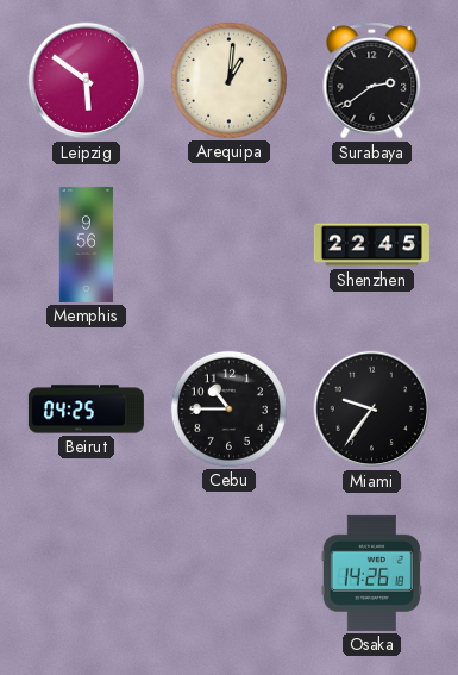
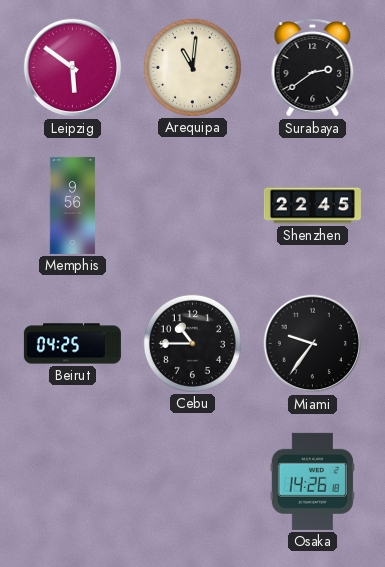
Arequipa: 1:01 -> 11:01
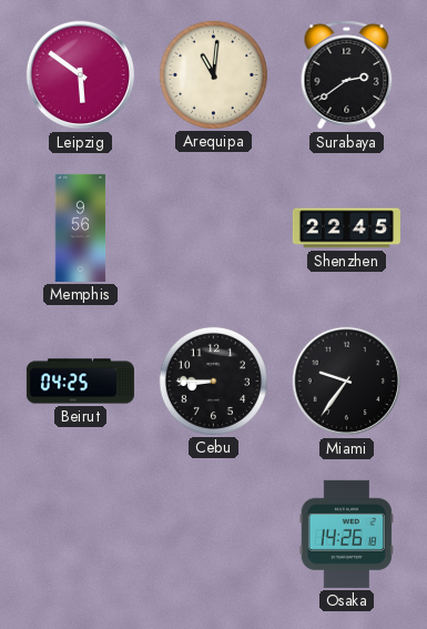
Cebu: 10:45 -> 8:45
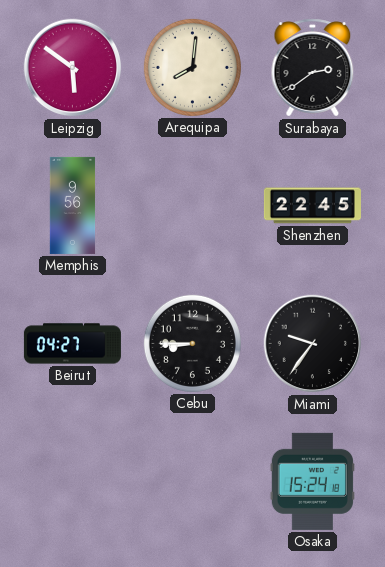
Arequipa: 11:01 -> 8:01
Beirut: 04:25 -> 04:27
Osaka: 14:26 -> 15:24
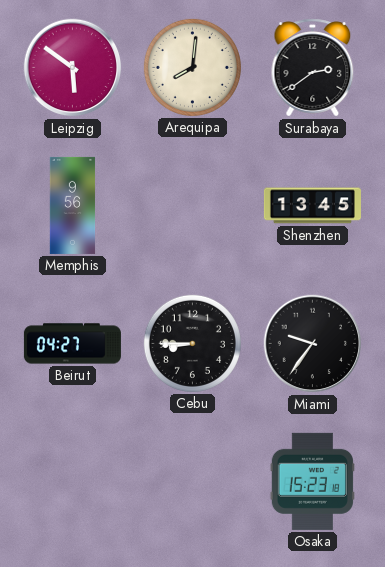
Shenzhen: 22:45 -> 13:45
Osaka: 15:24 -> 15:23
